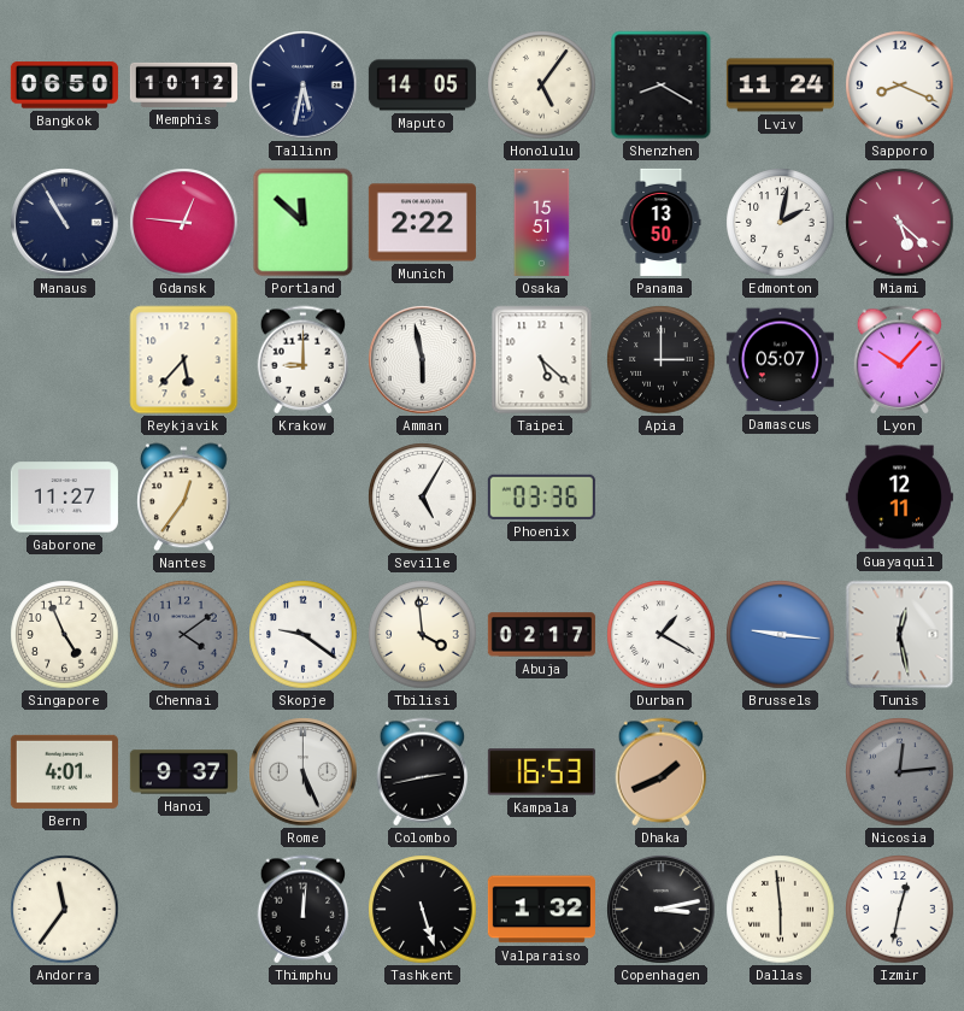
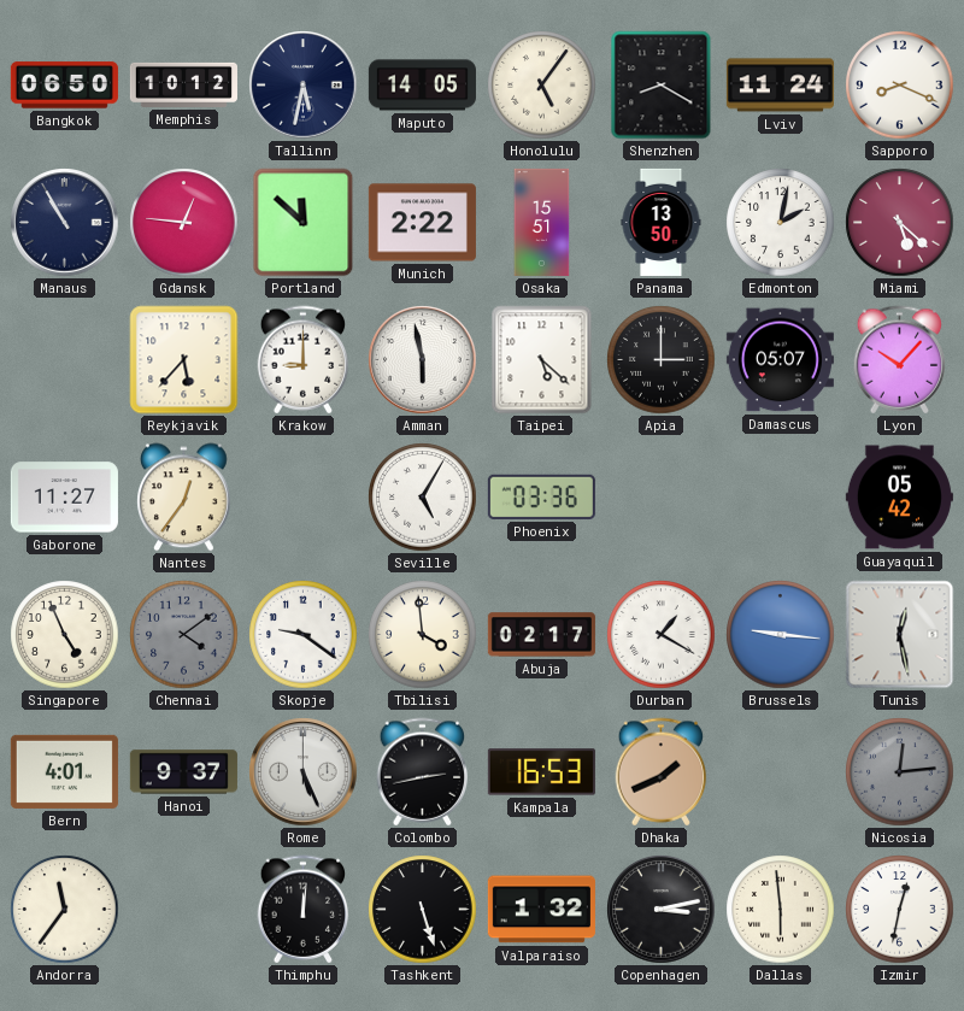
Guayaquil: 12:11 -> 05:42
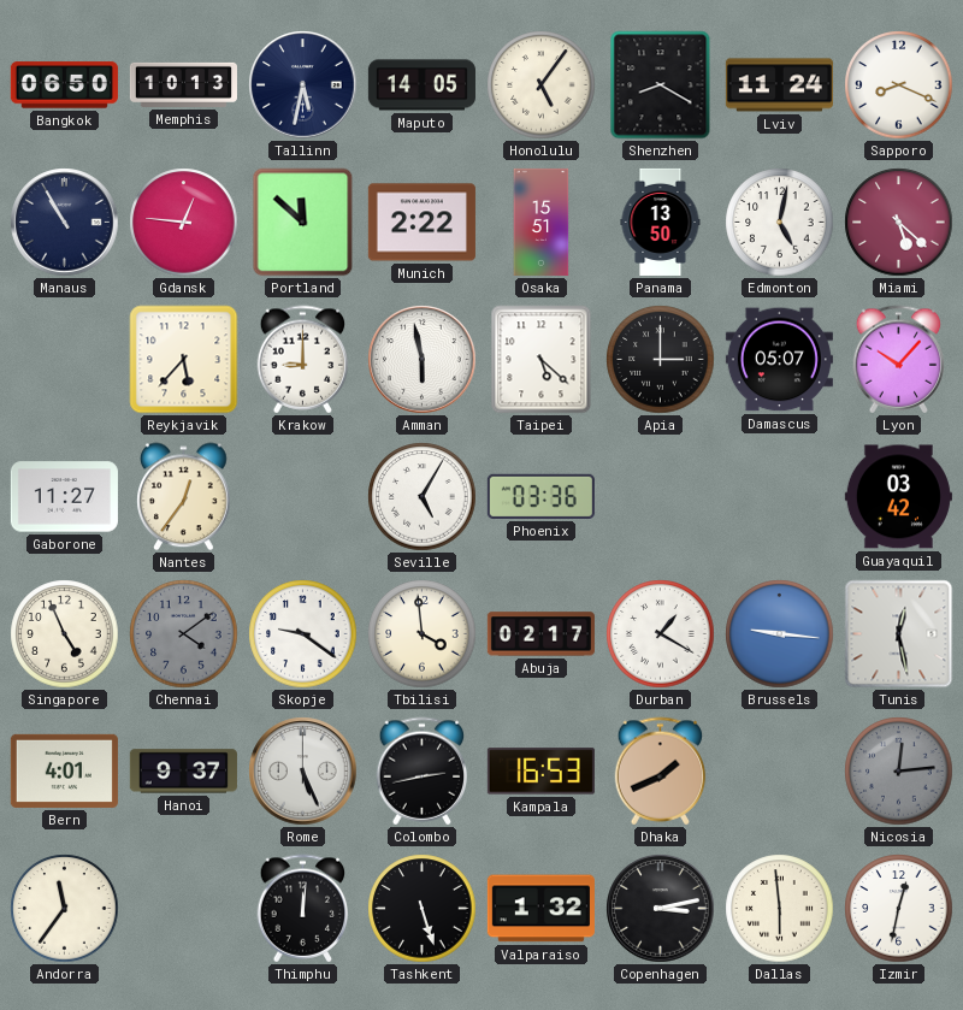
Memphis: 10:12 -> 10:13
Edmonton: 2:02 -> 5:02
Guayaquil: 05:42 -> 03:42
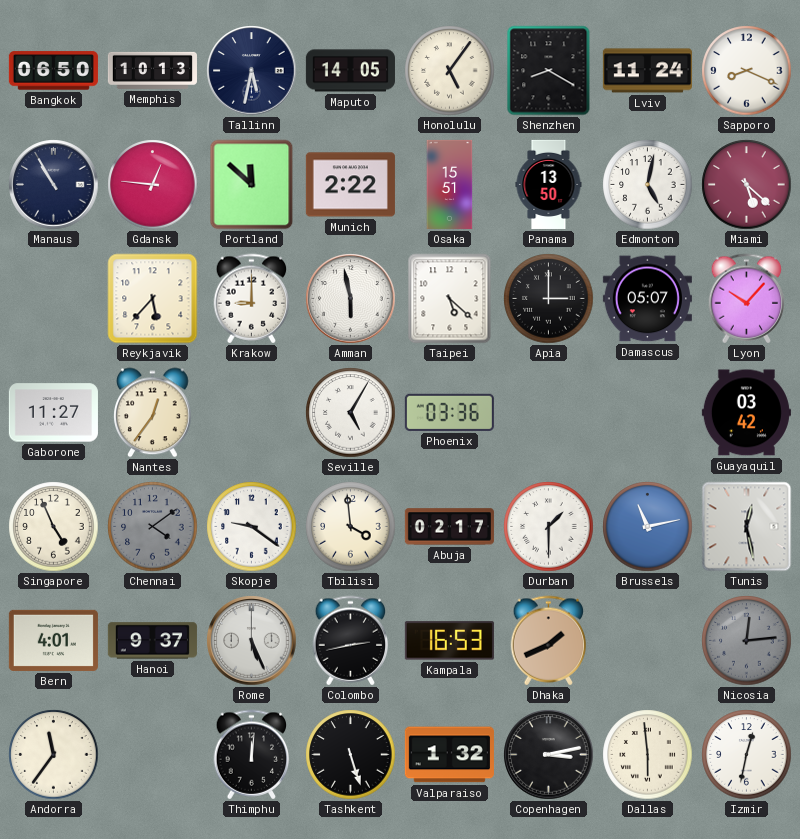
Durban: 1:20 -> 1:30
Brussels: 9:16 -> 11:13
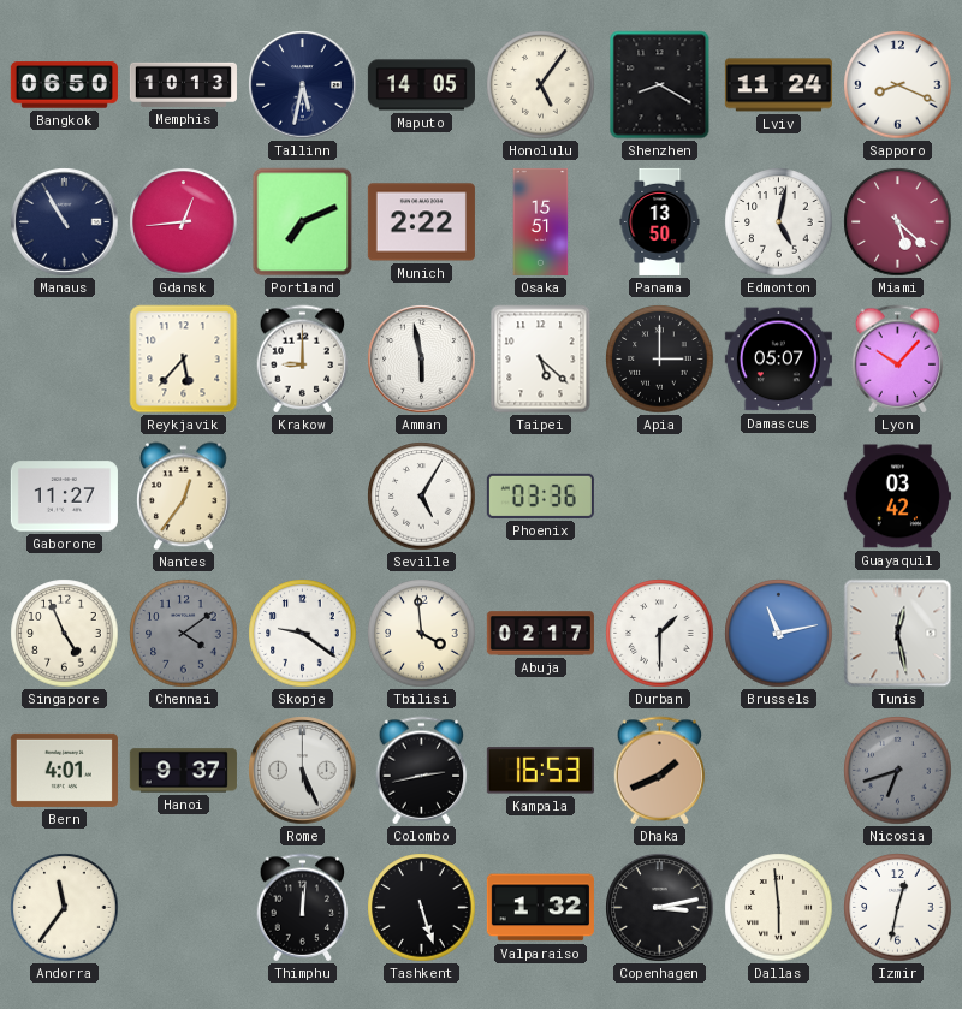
Gdansk: 12:46 -> 12:44
Portland: 11:52 -> 7:11
Nicosia: 12:14 -> 6:42
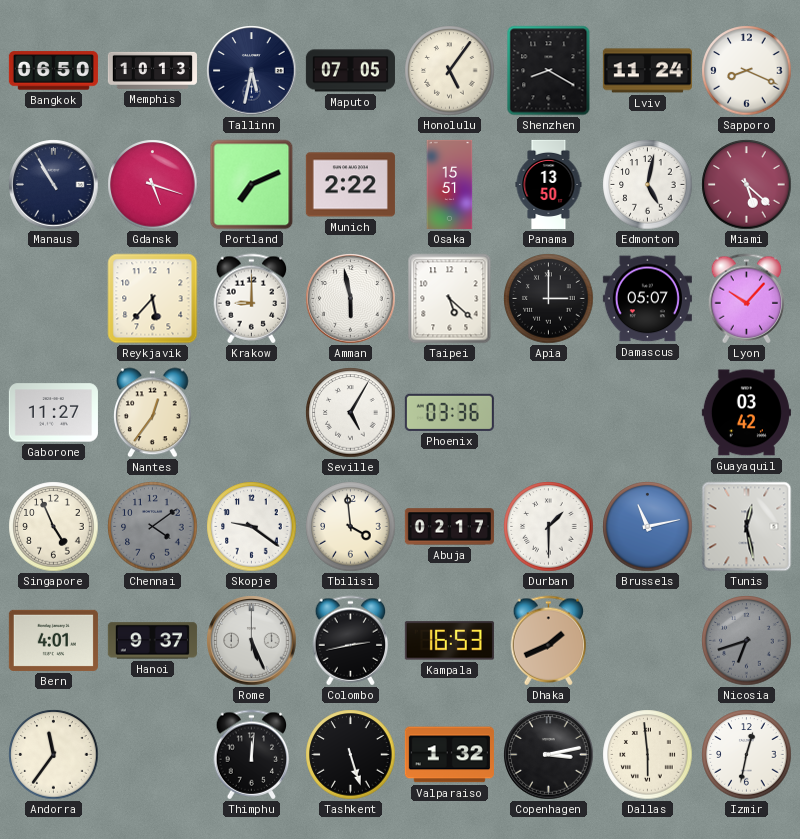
Maputo: 14:05 -> 07:05
Gdansk: 12:44 -> 5:18
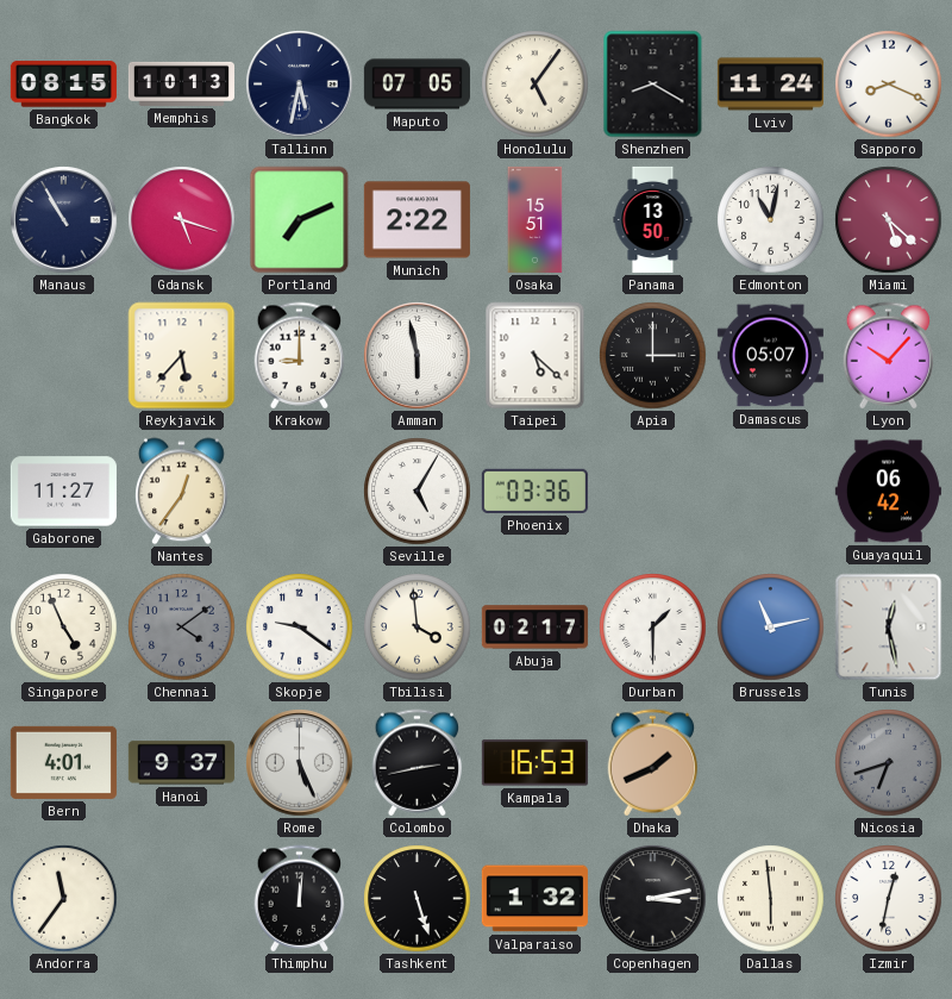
Bangkok: 06:50 -> 08:15
Edmonton: 5:02 -> 11:02
Guayaquil: 03:42 -> 06:42
